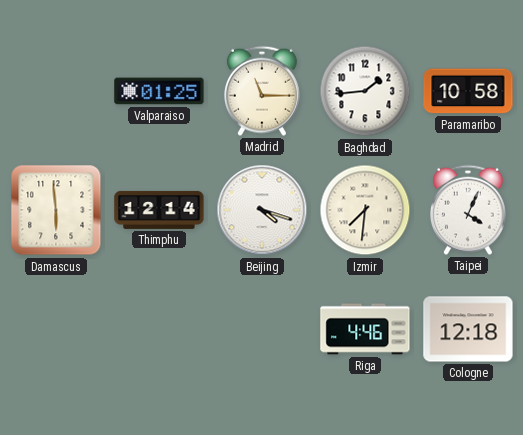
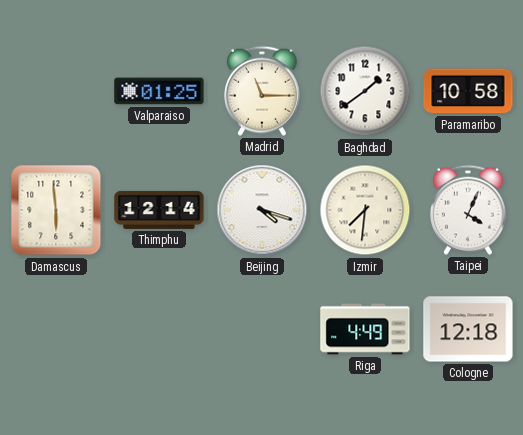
Baghdad: 1:44 -> 1:39
Riga: 4:46 -> 4:49
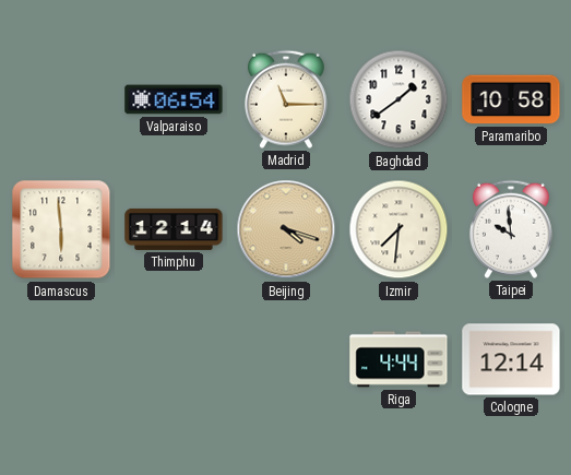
Valparaiso: 01:25 -> 06:54
Beijing dial: white -> champagne
Taipei: 4:04 -> 9:59
Riga: 4:49 -> 4:44
Cologne: 12:18 -> 12:14
